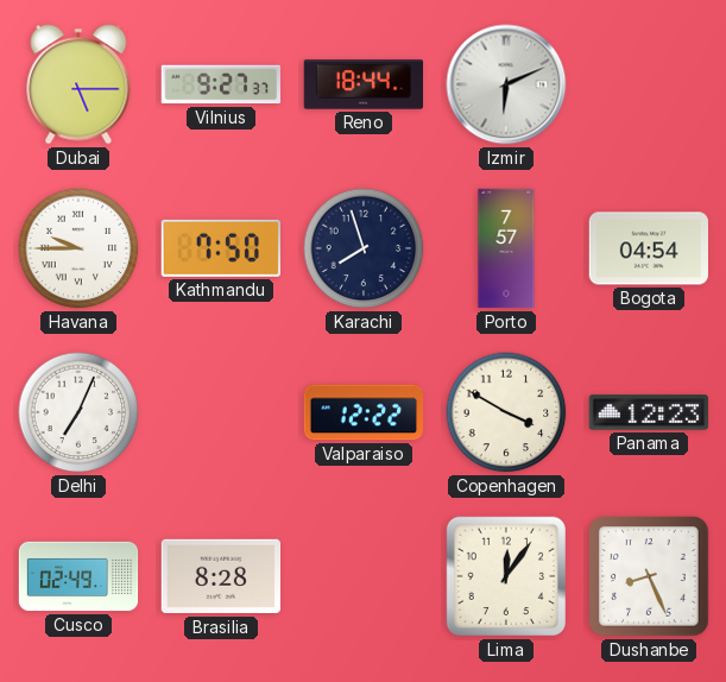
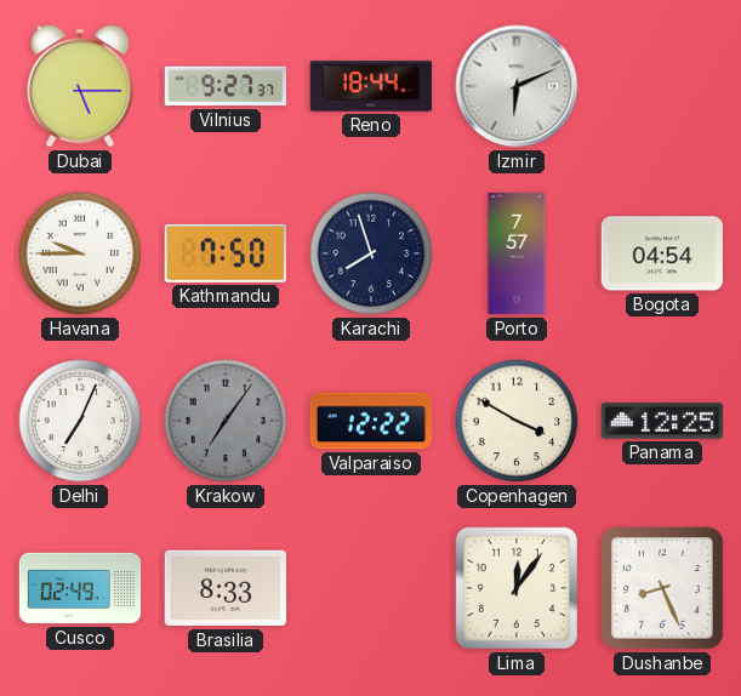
Krakow: none -> 7:06
Panama: 12:23 -> 12:25
Brasilia: 8:28 -> 8:33
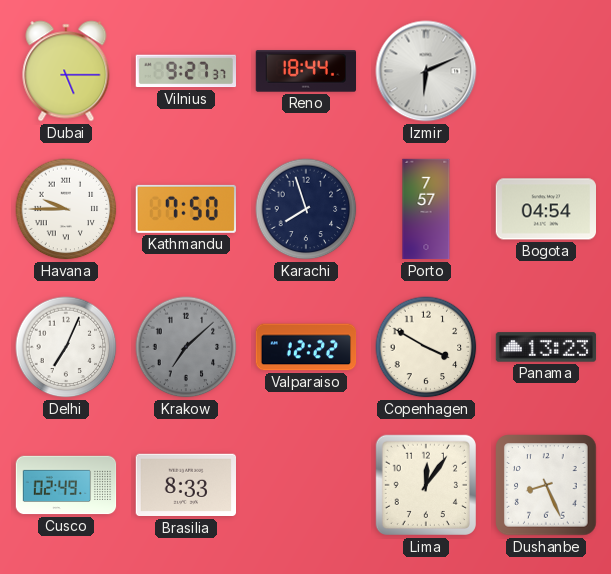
Krakow: 7:06 -> 7:08
Panama: 12:25 -> 13:23
